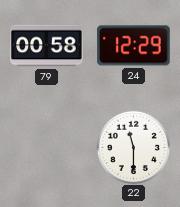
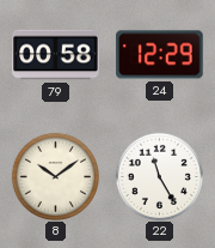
8: none -> 10:09
22: 11:30 -> 11:25
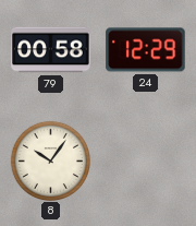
8: 10:09 -> 10:06
22: 11:25 -> none
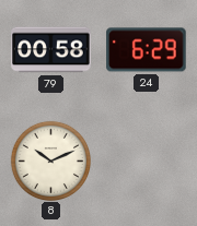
24: 12:29 -> 6:29
8: 10:06 -> 10:11
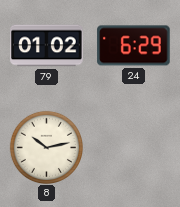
79: 00:58 -> 01:02
8: 10:11 -> 10:13
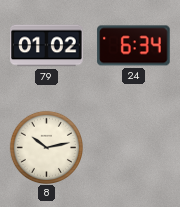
24: 6:29 -> 6:34
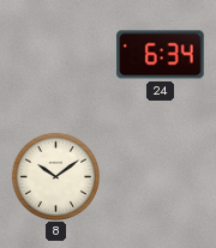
79: 01:02 -> none
8: 10:13 -> 10:09
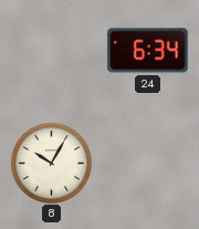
8: 10:09 -> 10:05
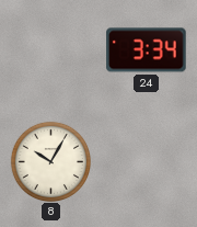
24: 6:34 -> 3:34
